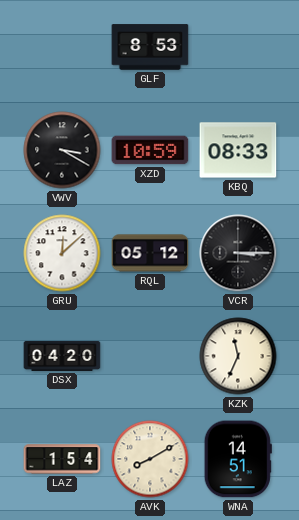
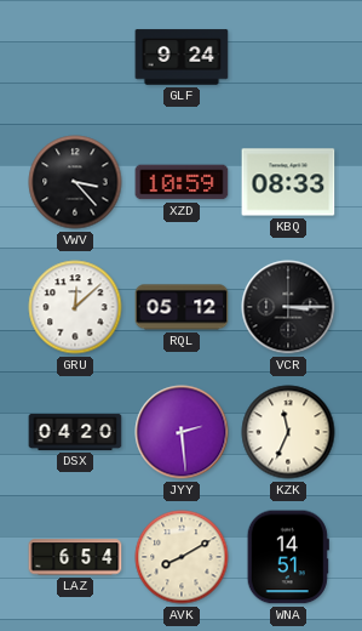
GLF: 8:53 -> 9:24
VWV: 3:20 -> 3:23
JYY: none -> 2:29
LAZ: 1:54 -> 6:54
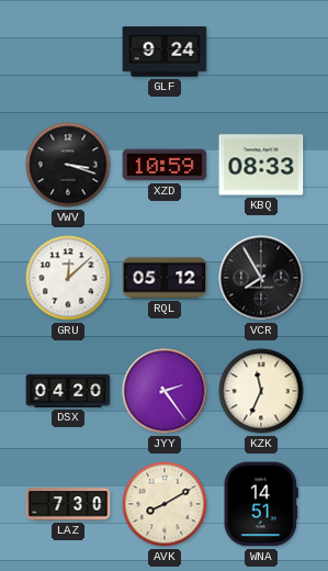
VWV: 3:23 -> 3:18
VCR: 3:15 -> 7:55
JYY: 2:29 -> 2:24
LAZ: 6:54 -> 7:30
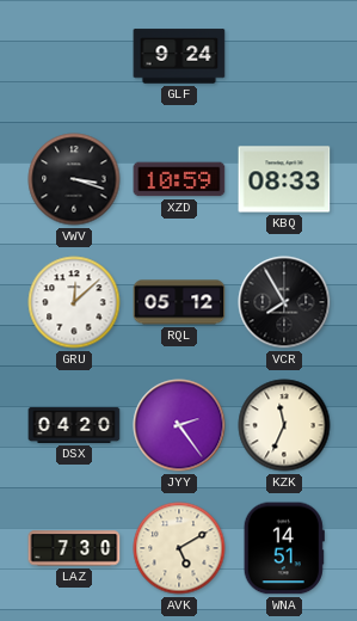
AVK: 8:10 -> 5:10
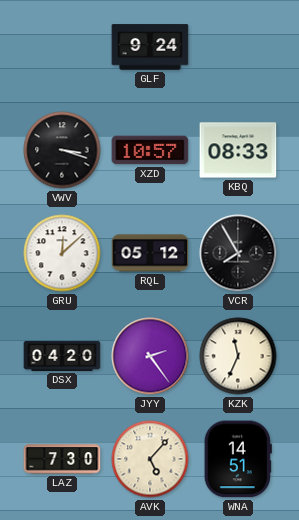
XZD: 10:59 -> 10:57
AVK: 5:10 -> 5:07
